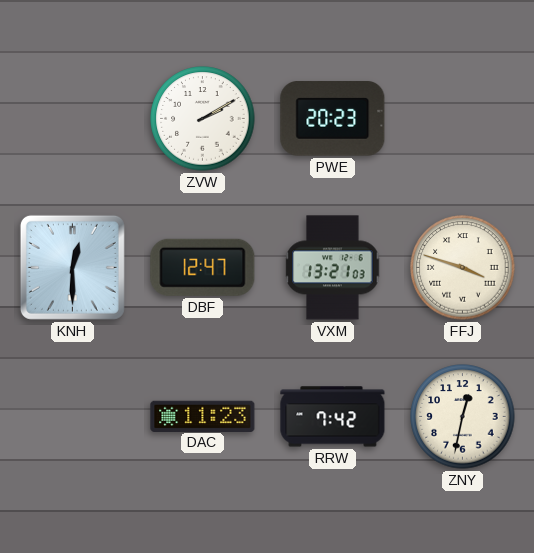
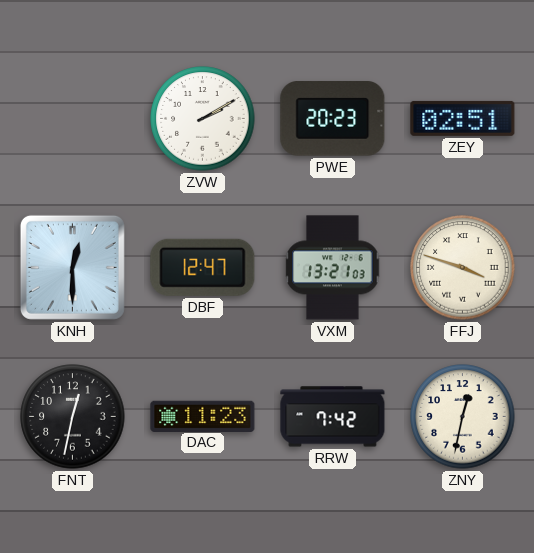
ZEY: none -> 02:51
FNT: none -> 12:32
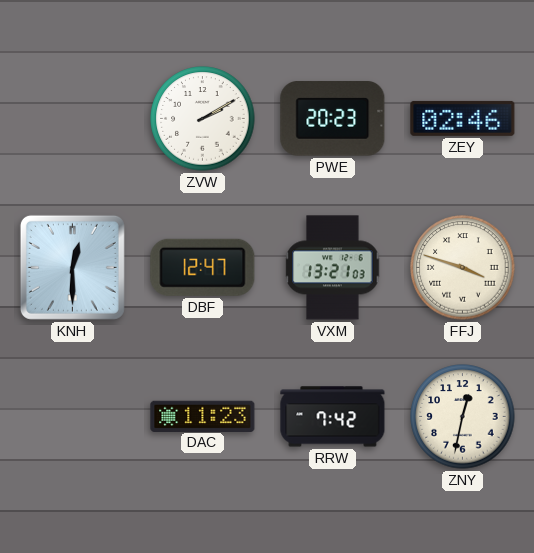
ZEY: 02:51 -> 02:46
FNT: 12:32 -> none
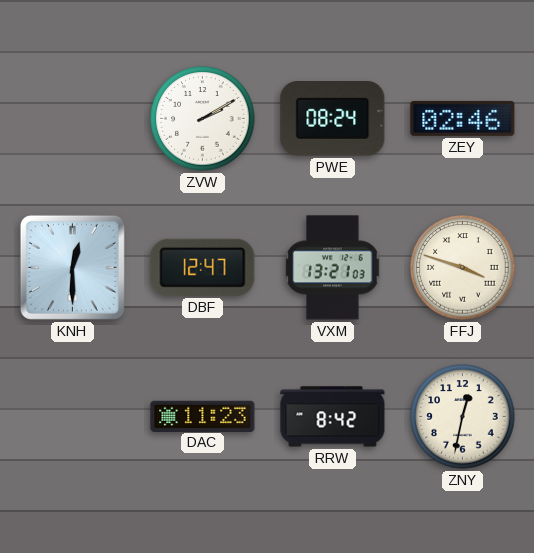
PWE: 20:23 -> 08:24
RRW: 7:42 -> 8:42
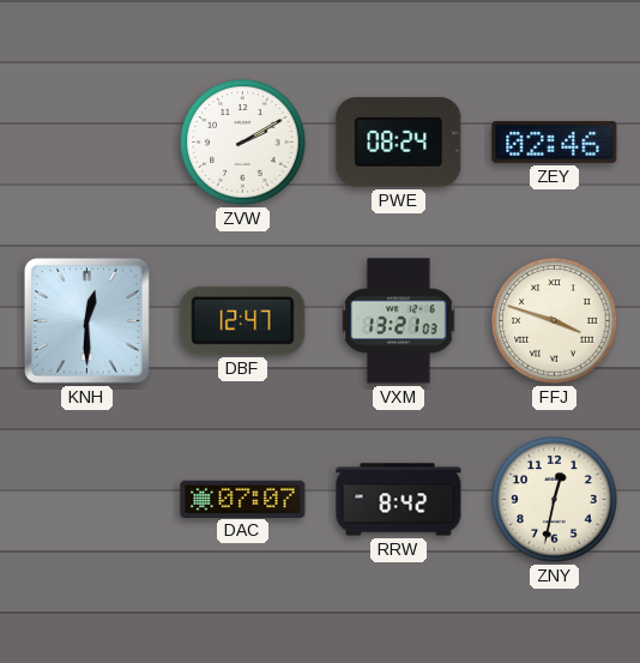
DAC: 11:23 -> 07:07
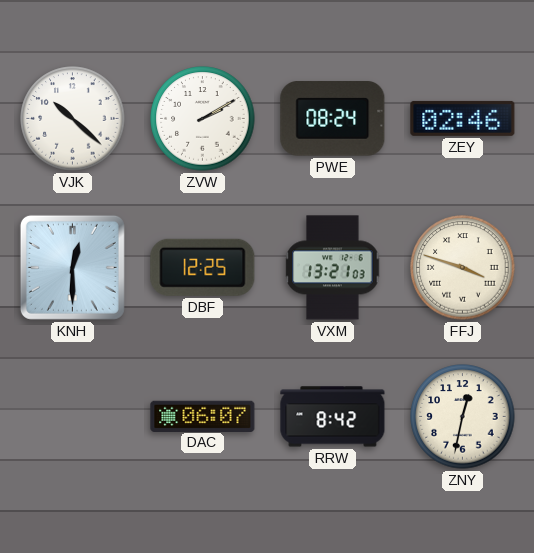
VJK: none -> 10:22
DBF: 12:47 -> 12:25
DAC: 07:07 -> 06:07
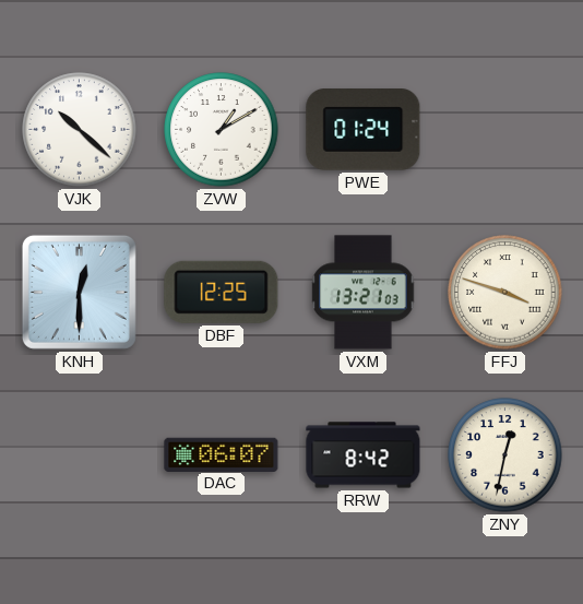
ZVW: 2:10 -> 1:10
PWE: 08:24 -> 01:24
ZEY: 02:46 -> none
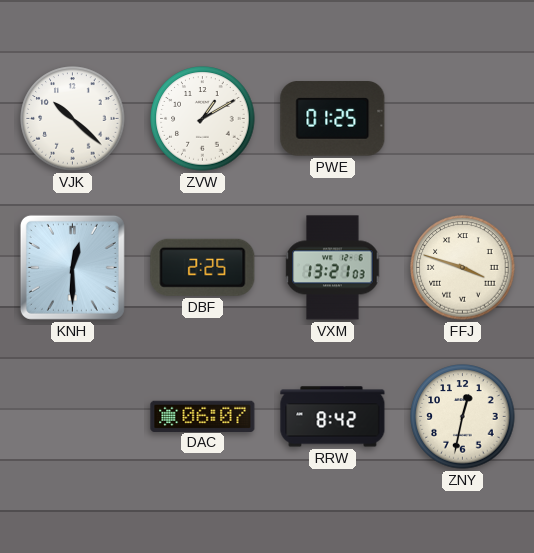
PWE: 01:24 -> 01:25
DBF: 12:25 -> 2:25
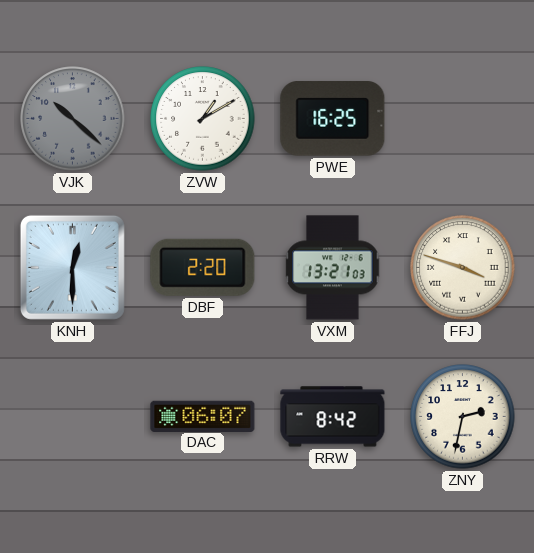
VJK dial: white -> grey
PWE: 01:25 -> 16:25
DBF: 2:25 -> 2:20
ZNY: 12:32 -> 2:32
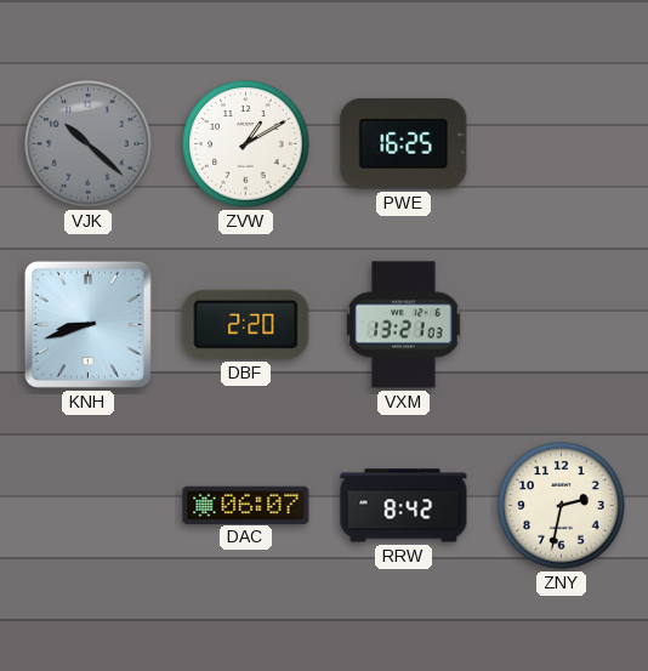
KNH: 12:30 -> 8:42
FFJ: 3:48 -> none
